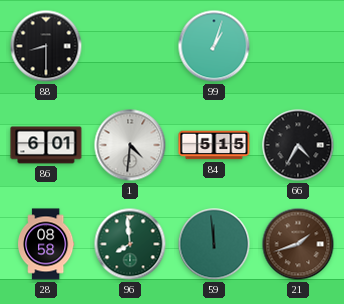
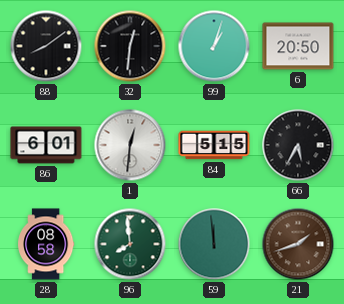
88: 8:30 -> 8:09
32: none -> 12:31
6: none -> 20:50
1: 4:31 -> 12:31
66: 4:35 -> 5:35
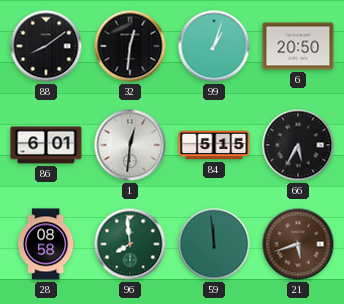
21: 1:42 -> 5:42
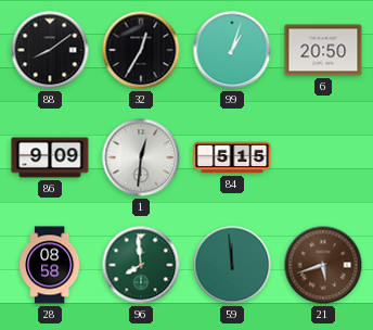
32: 12:31 -> 12:35
86: 6:01 -> 9:09
66: 5:35 -> none
